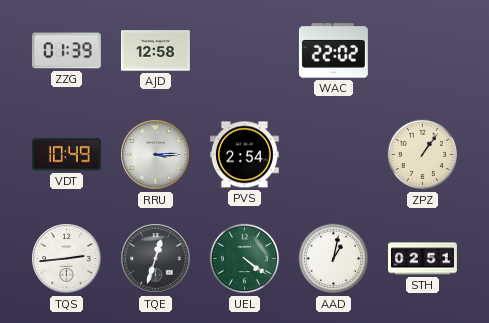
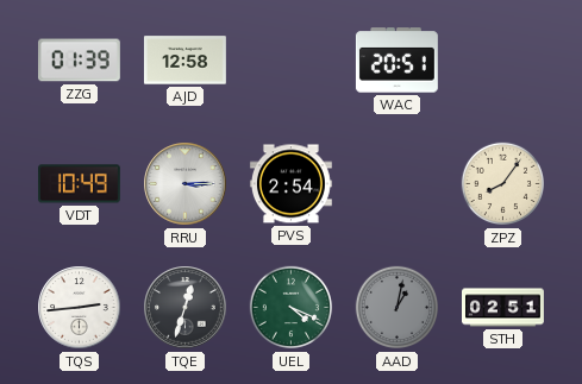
WAC: 22:02 -> 20:51
ZPZ: 1:06 -> 8:06
UEL: 4:21 -> 4:19
AAD dial: white -> grey
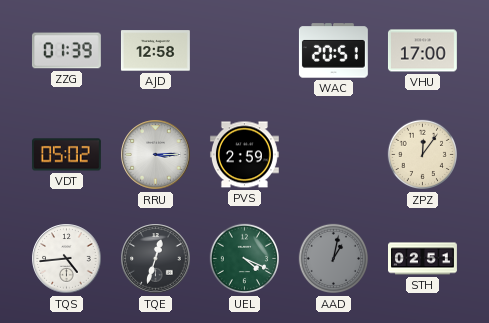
VHU: none -> 17:00
VDT: 10:49 -> 05:02
PVS: 2:54 -> 2:59
ZPZ: 8:06 -> 12:06
TQS: 2:44 -> 4:44
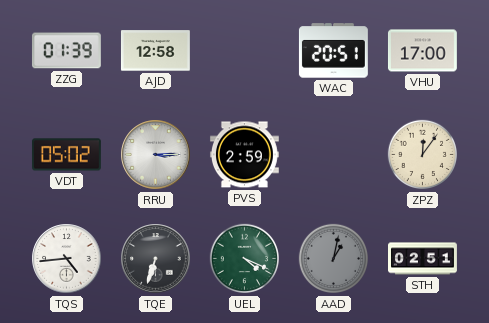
TQE: 12:33 -> 6:33
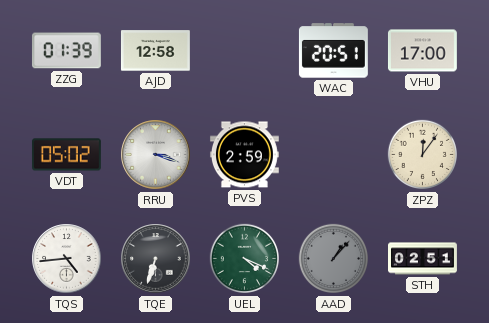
RRU: 3:15 -> 3:18
AAD: 1:02 -> 1:07
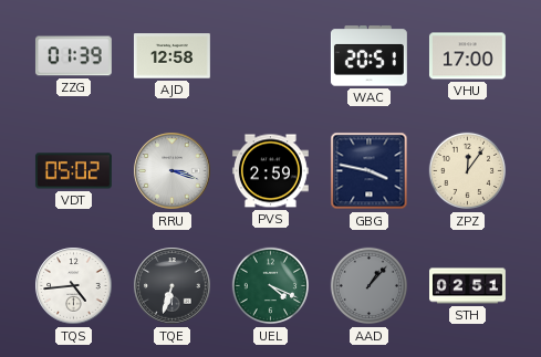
GBG: none -> 3:47
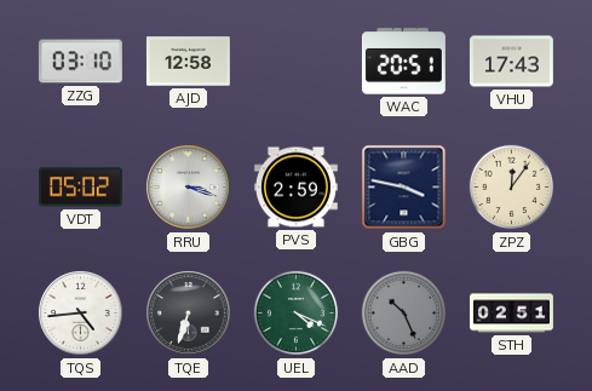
ZZG: 01:39 -> 03:10
VHU: 17:00 -> 17:43
AAD: 1:07 -> 10:26
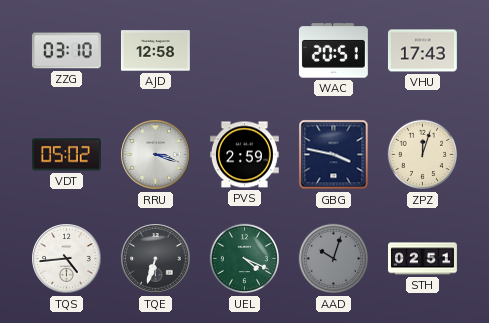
ZPZ: 12:06 -> 12:03
AAD: 10:26 -> 10:03
